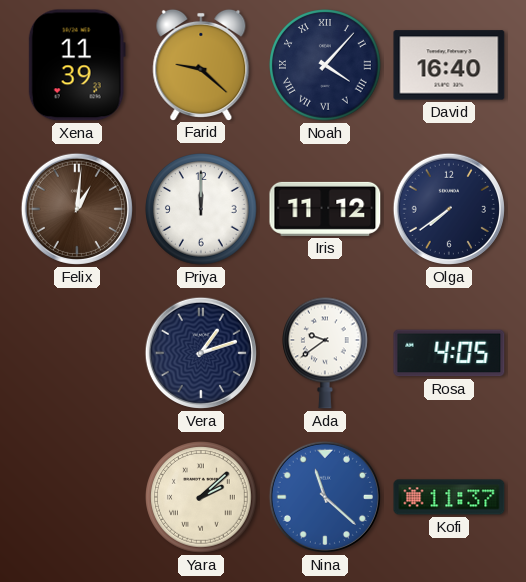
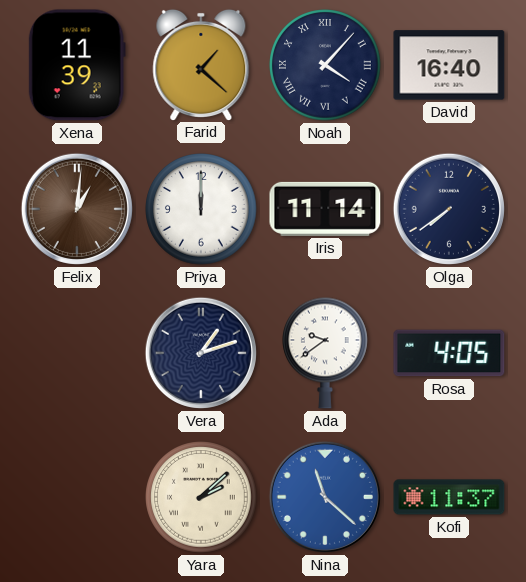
Farid: 9:22 -> 1:22
Iris: 11:12 -> 11:14
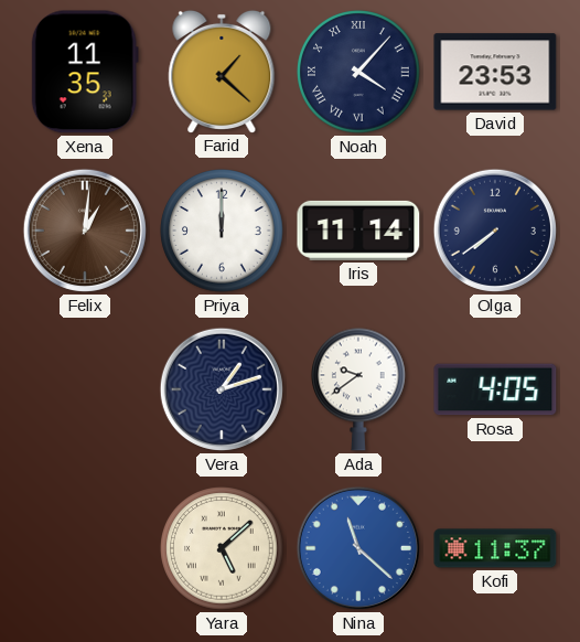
Xena: 11:39 -> 11:35
David: 16:40 -> 23:53
Yara: 2:08 -> 5:08
